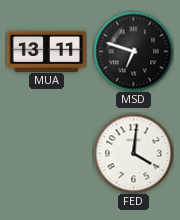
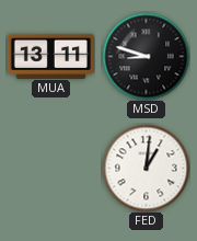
MSD: 6:48 -> 8:48
FED: 4:01 -> 1:01
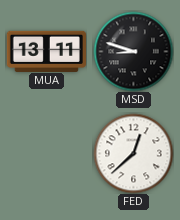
FED: 1:01 -> 12:38
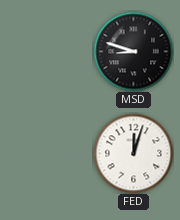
MUA: 13:11 -> none
FED: 12:38 -> 12:03
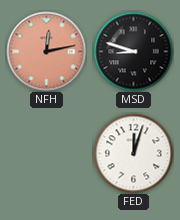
NFH: none -> 12:13
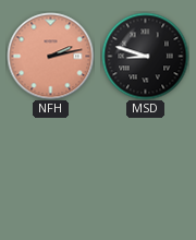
NFH: 12:13 -> 2:13
FED: 12:03 -> none
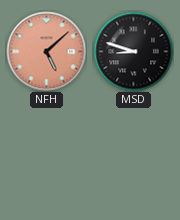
NFH: 2:13 -> 5:08
